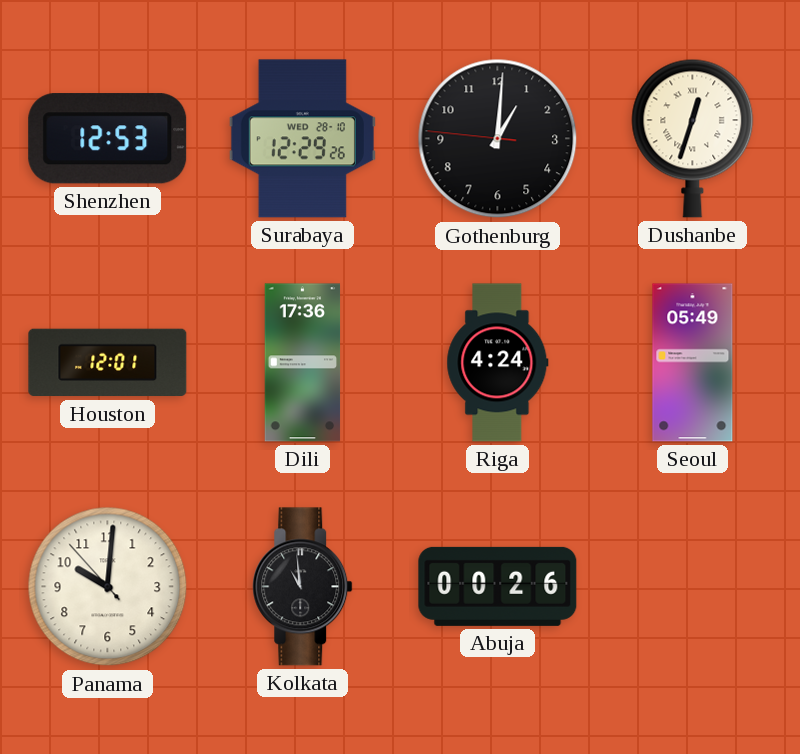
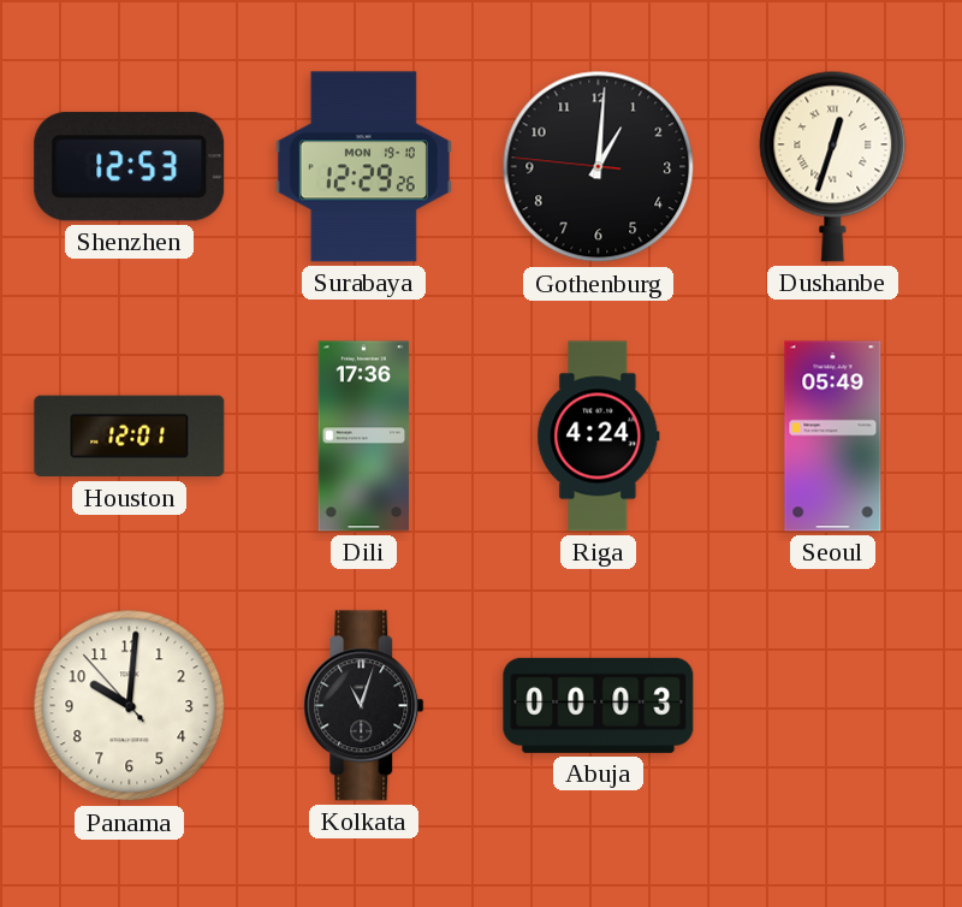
Surabaya date: WED 28-10 -> MON 19-10
Kolkata: 10:59 -> 11:03
Abuja: 00:26 -> 00:03
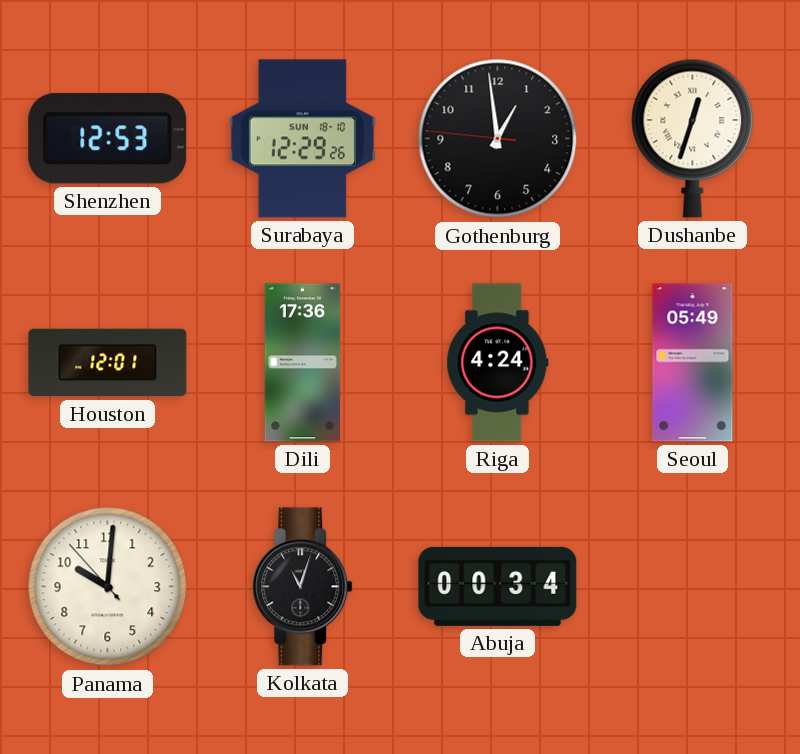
Surabaya date: MON 19-10 -> SUN 18-10
Gothenburg: 1:00 -> 12:58
Abuja: 00:03 -> 00:34
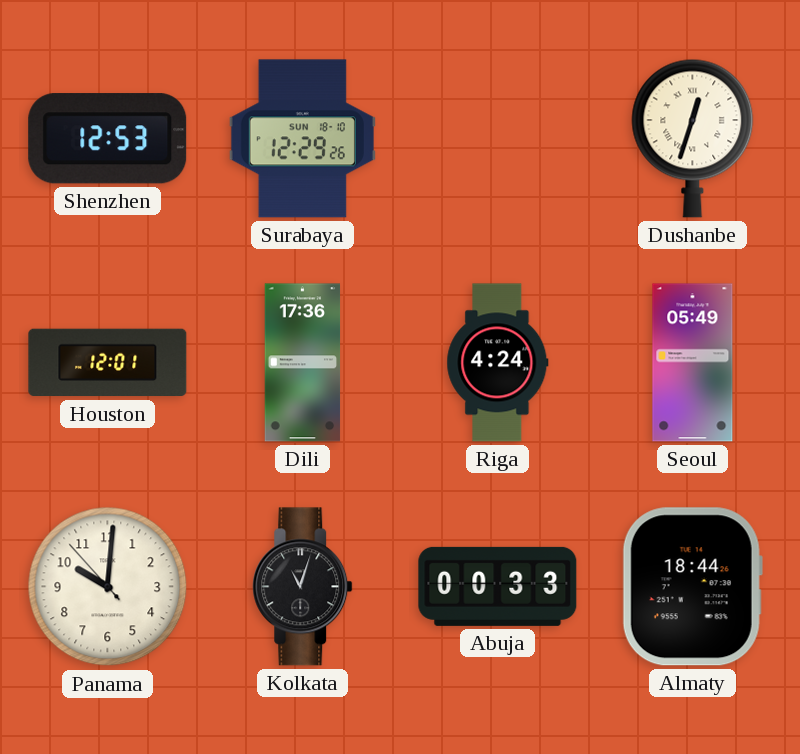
Gothenburg: 12:58 -> none
Abuja: 00:34 -> 00:33
Almaty: none -> 18:44
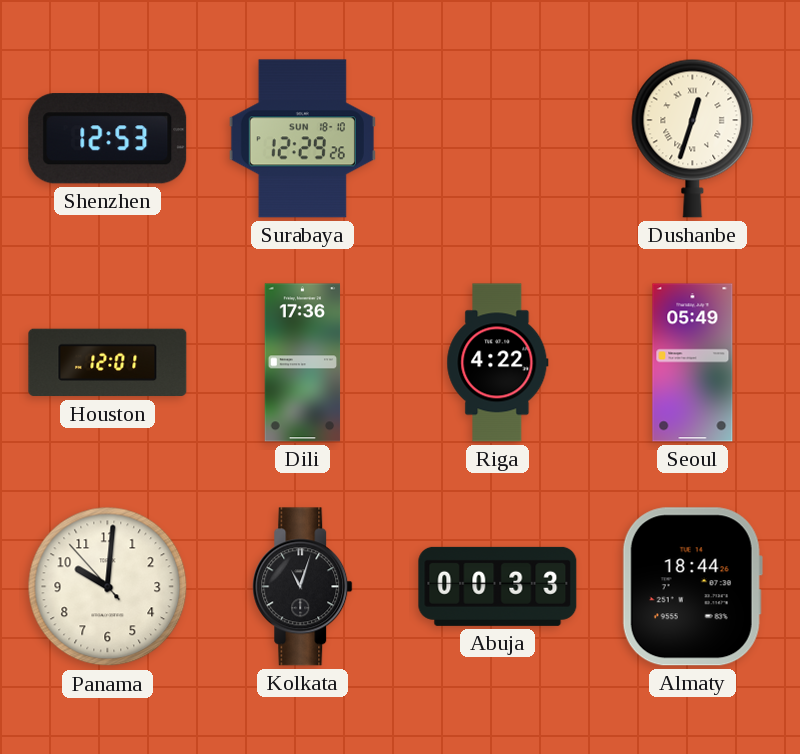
Riga: 4:24 -> 4:22
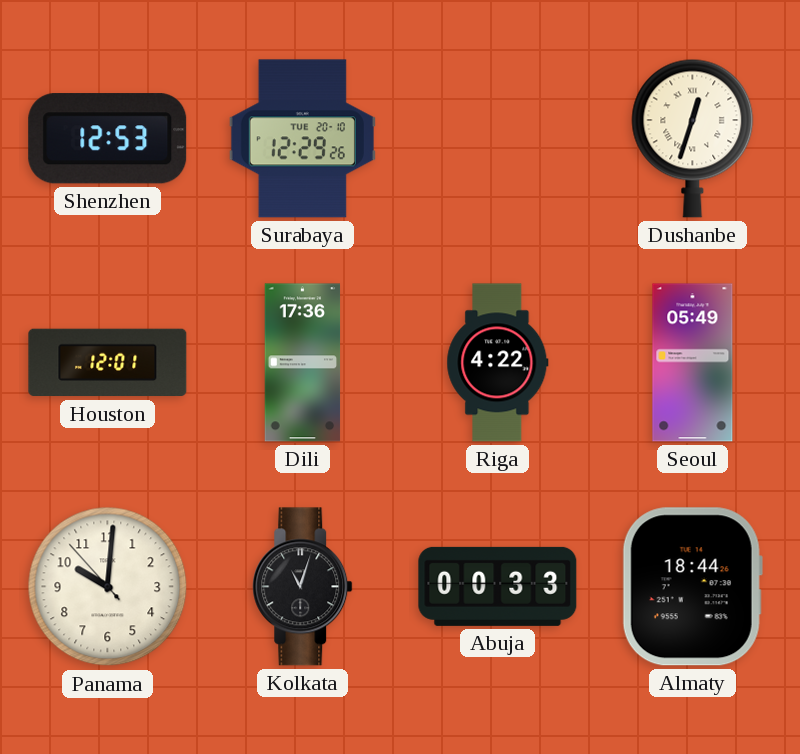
Surabaya date: SUN 18-10 -> TUE 20-10
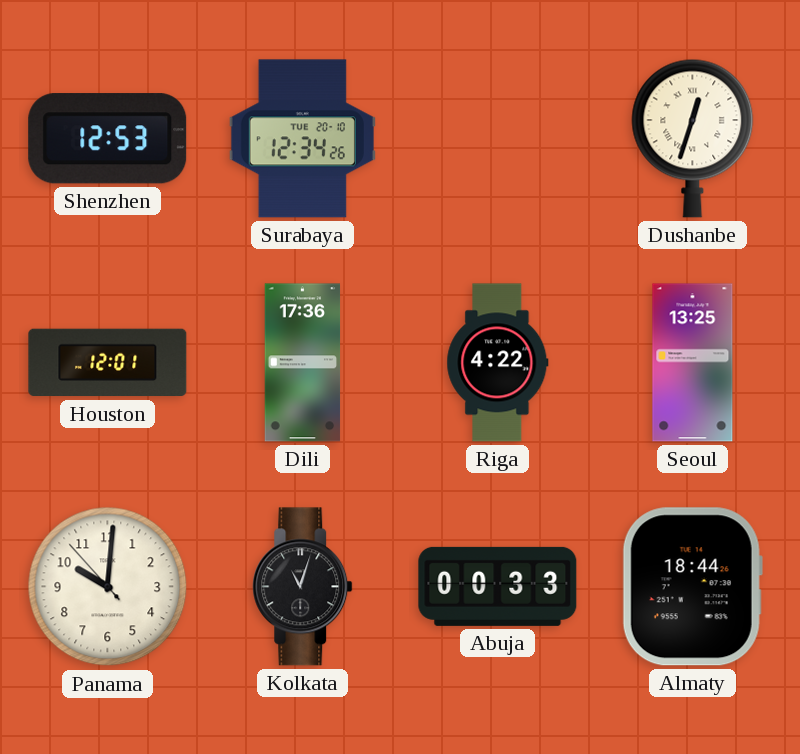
Surabaya: 12:29 -> 12:34
Seoul: 05:49 -> 13:25
